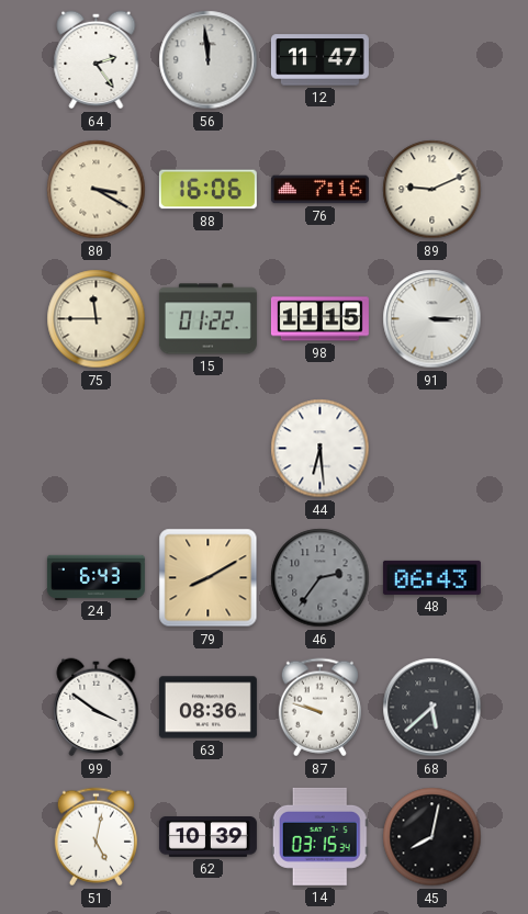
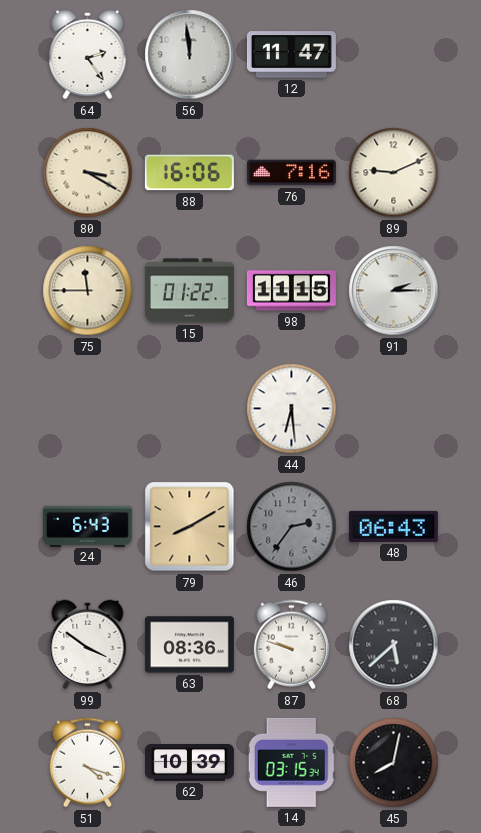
91: 3:15 -> 2:15
51: 5:02 -> 4:18
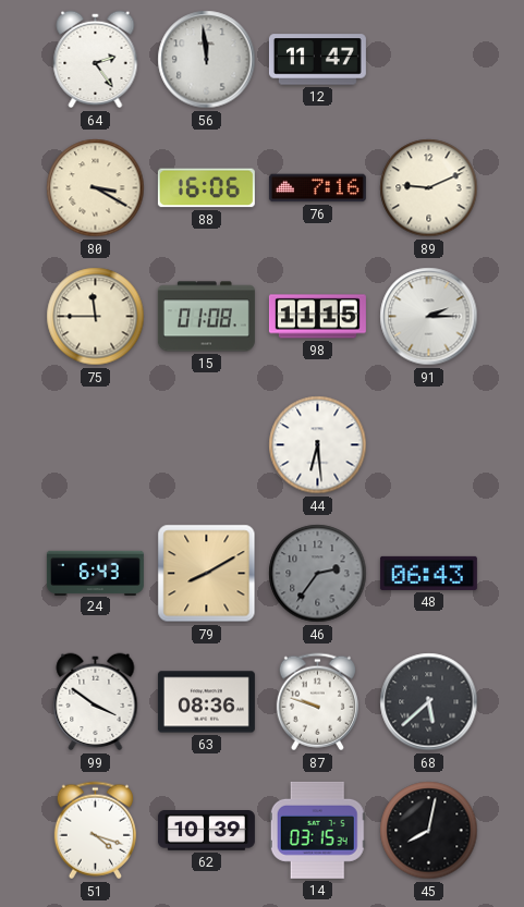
15: 01:22 -> 01:08
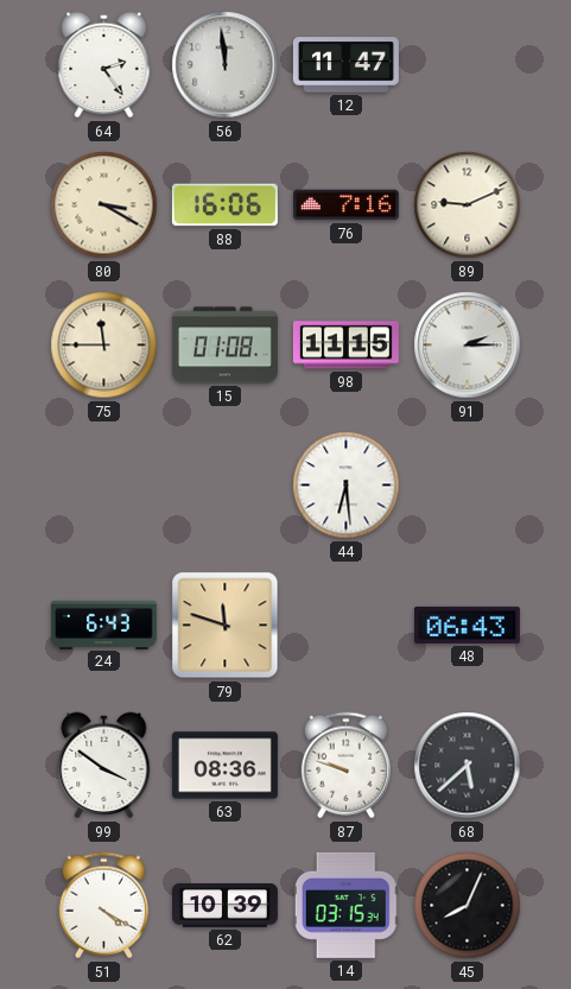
79: 8:10 -> 11:48
46: 2:36 -> none
51: 4:18 -> 4:20
45: 8:02 -> 8:04
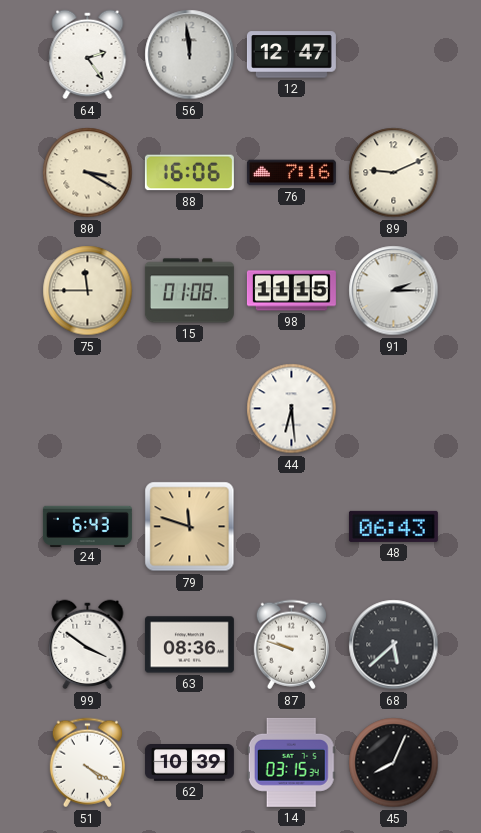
12: 11:47 -> 12:47
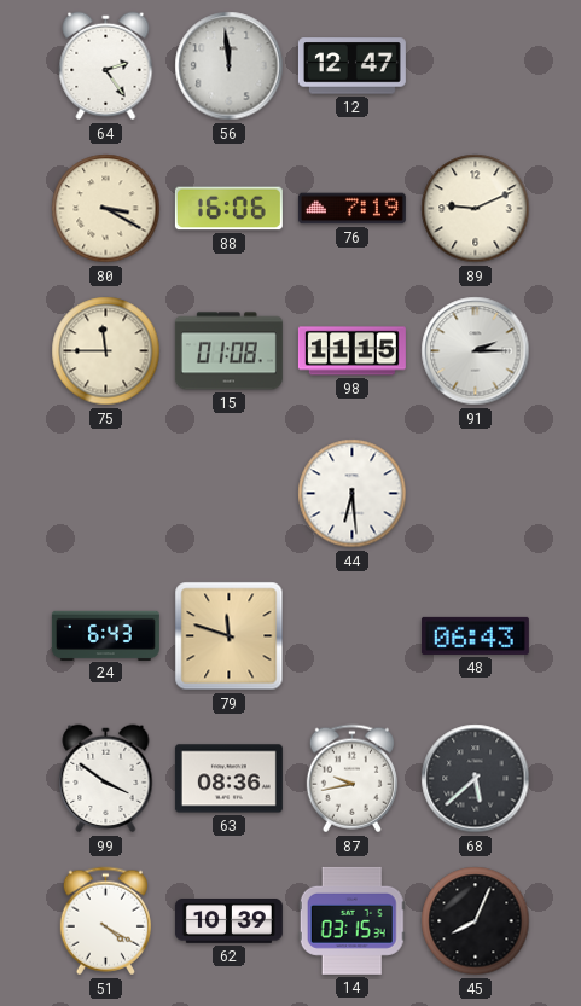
76: 7:16 -> 7:19
87: 9:48 -> 9:43
